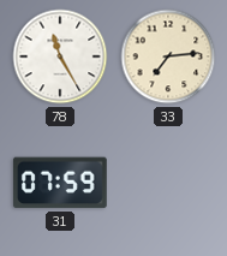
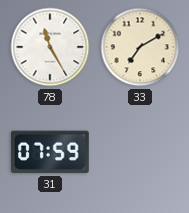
33: 7:14 -> 7:10
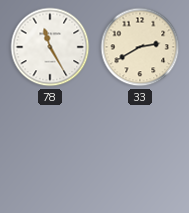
33: 7:10 -> 2:40
31: 07:59 -> none
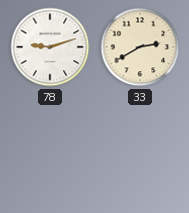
78: 11:25 -> 9:12
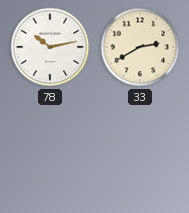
78: 9:12 -> 10:13
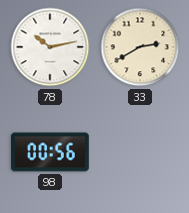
98: none -> 00:56
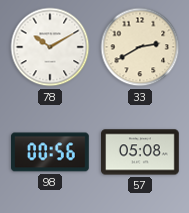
78: 10:13 -> 10:10
57: none -> 05:08
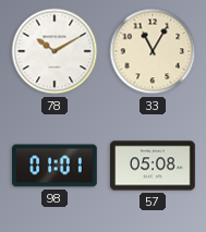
33: 2:40 -> 11:05
98: 00:56 -> 01:01
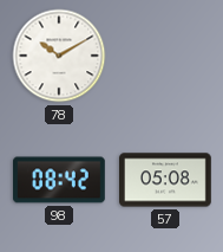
33: 11:05 -> none
98: 01:01 -> 08:42
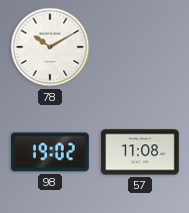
98: 08:42 -> 19:02
57: 05:08 -> 11:08
